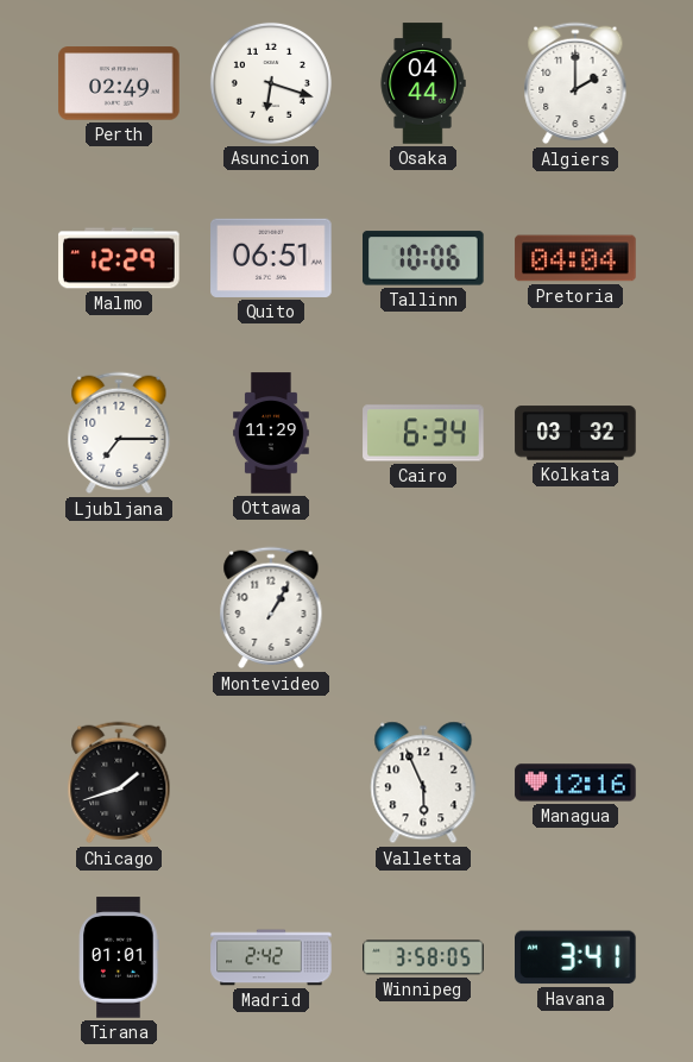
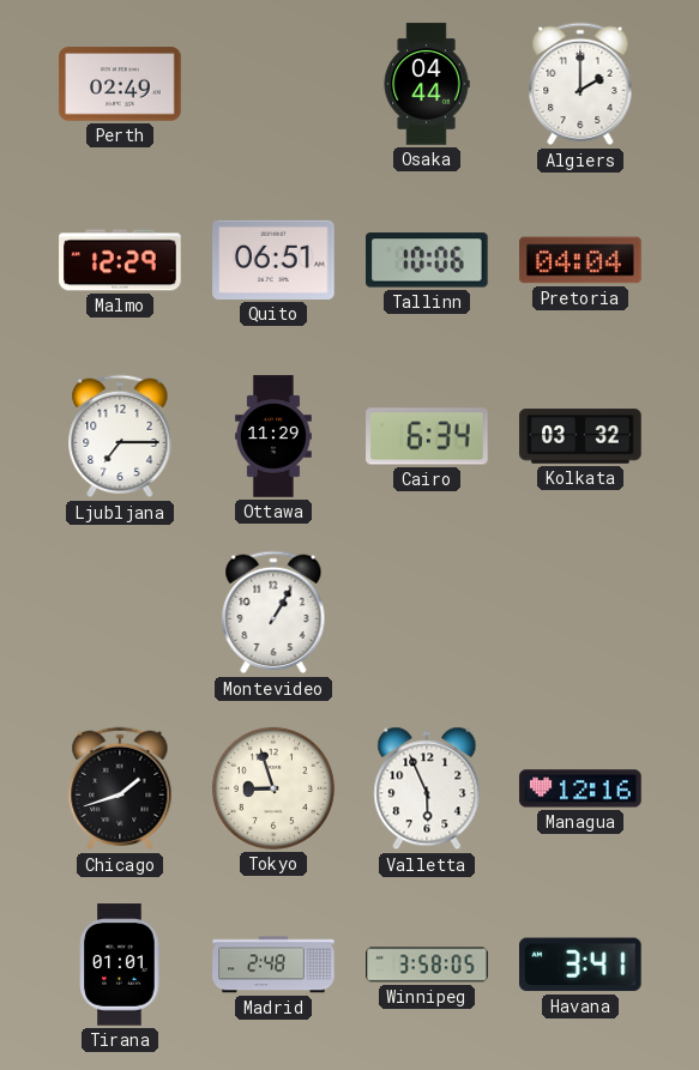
Asuncion: 6:18 -> none
Tokyo: none -> 8:57
Madrid: 2:42 -> 2:48
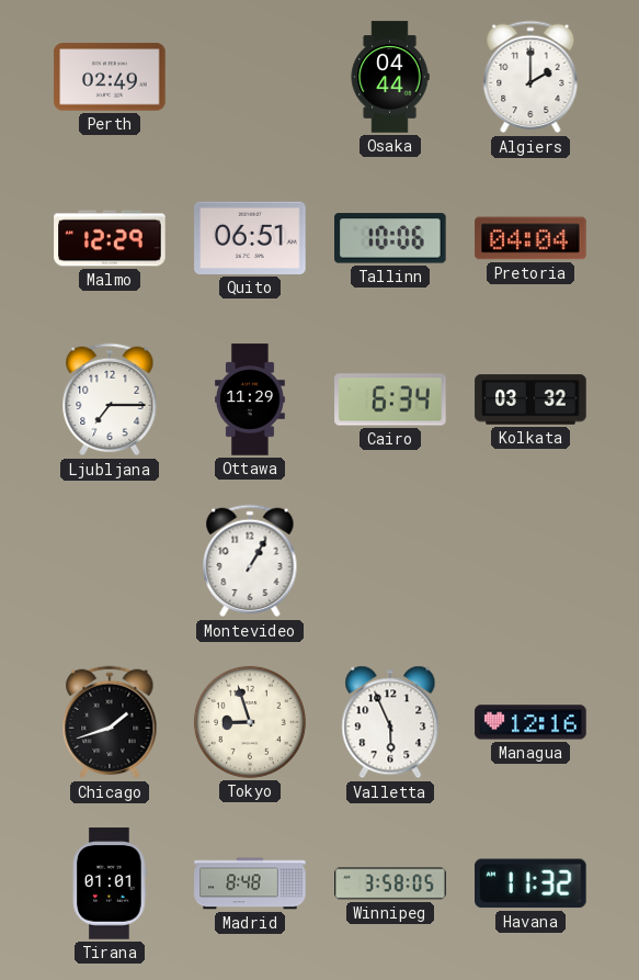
Madrid: 2:48 -> 8:48
Havana: 3:41 -> 11:32
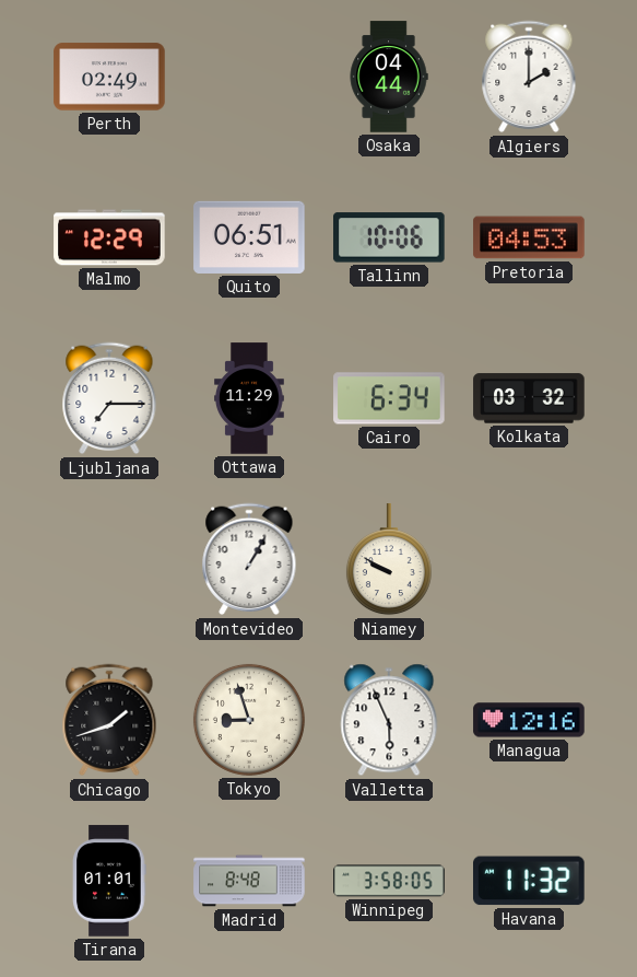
Pretoria: 04:04 -> 04:53
Niamey: none -> 9:50
